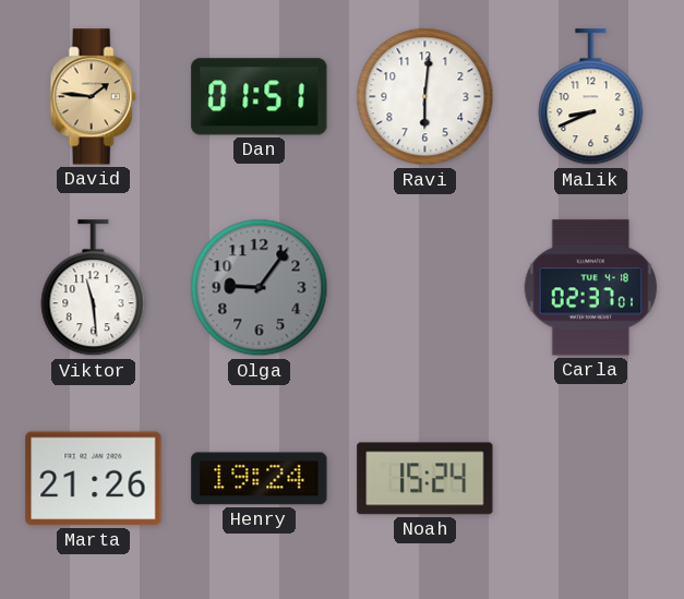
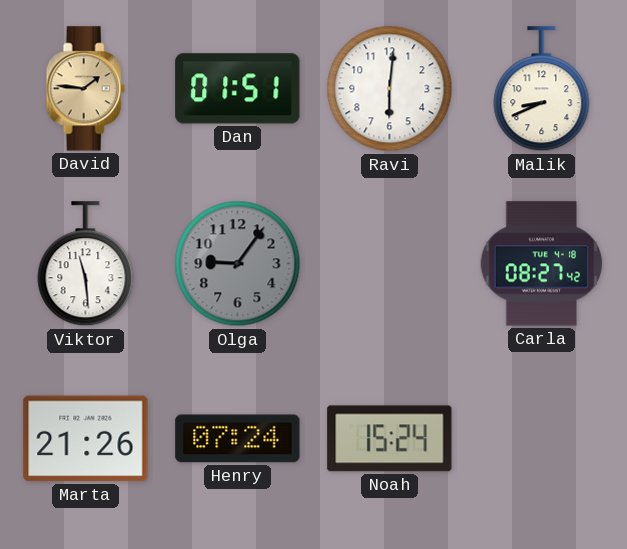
Carla: 02:37 -> 08:27
Henry: 19:24 -> 07:24
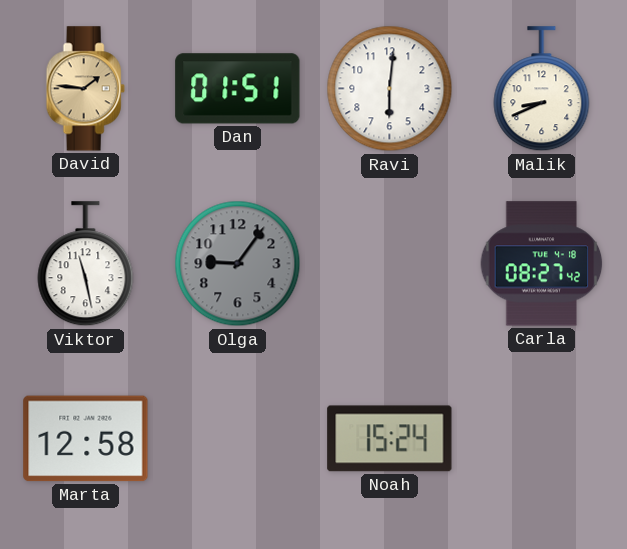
Viktor: 11:29 -> 11:28
Marta: 21:26 -> 12:58
Henry: 07:24 -> none
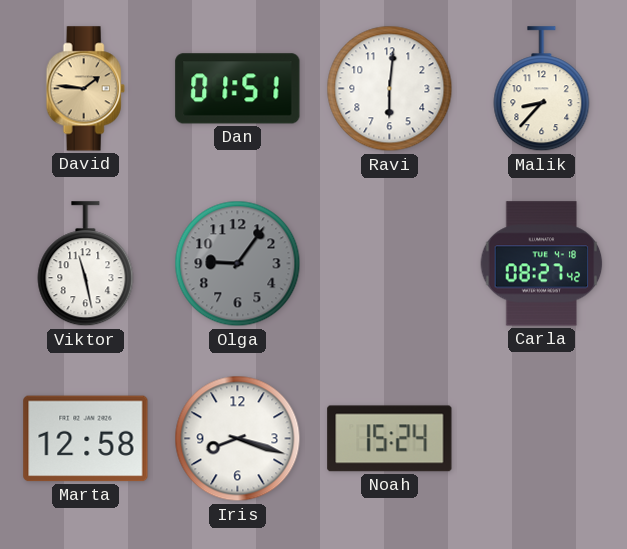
Malik: 8:41 -> 8:37
Iris: none -> 8:18
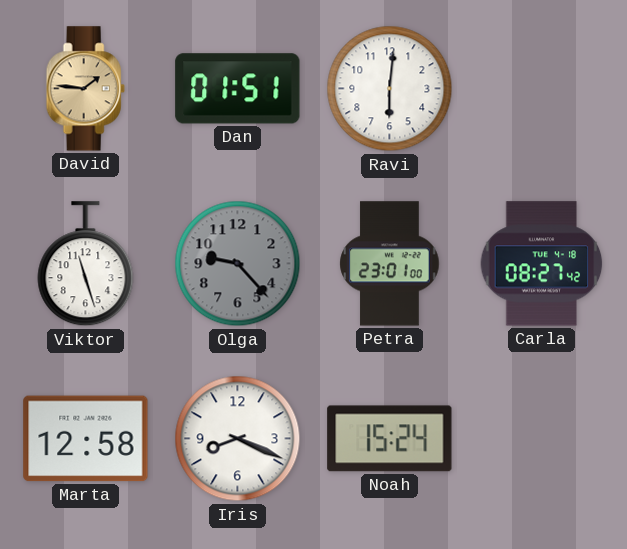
Malik: 8:37 -> none
Viktor: 11:28 -> 11:27
Olga: 9:06 -> 9:23
Petra: none -> 23:01
Iris: 8:18 -> 8:19
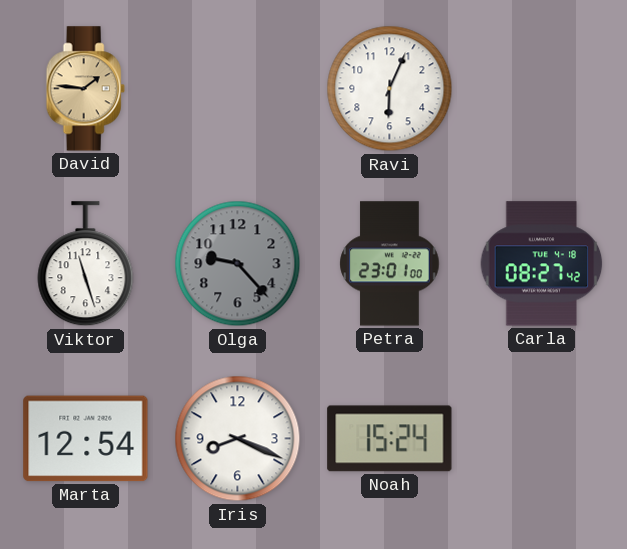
Dan: 01:51 -> none
Ravi: 6:01 -> 6:04
Marta: 12:58 -> 12:54
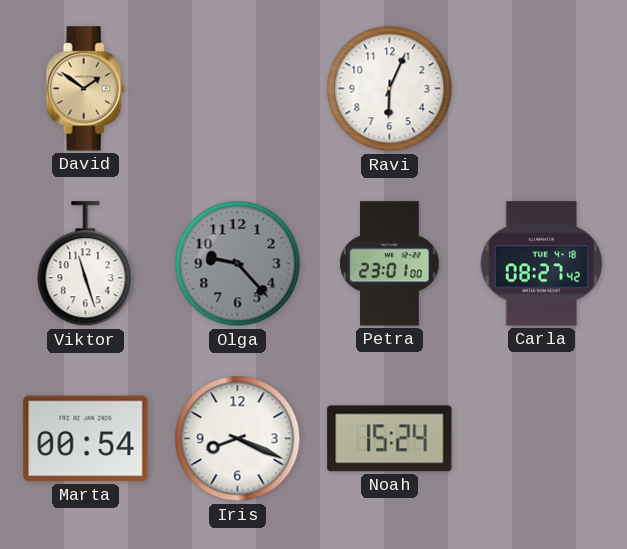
David: 1:46 -> 1:51
Marta: 12:54 -> 00:54
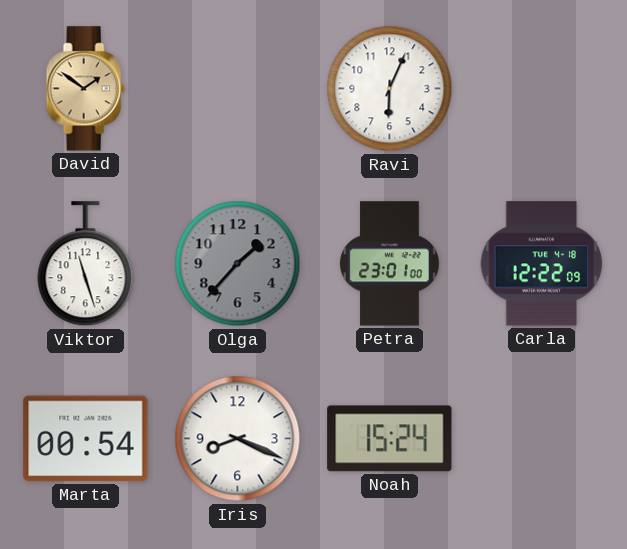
Olga: 9:23 -> 1:37
Carla: 08:27 -> 12:22
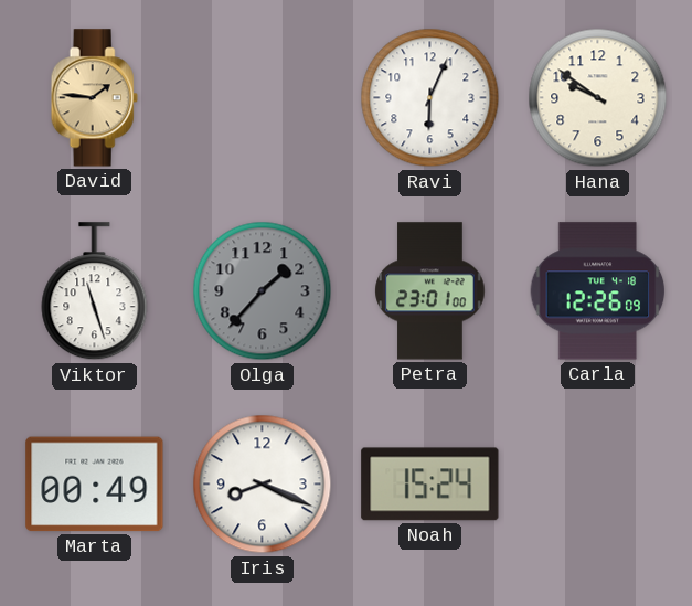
David: 1:51 -> 1:46
Hana: none -> 9:51
Carla: 12:22 -> 12:26
Marta: 00:54 -> 00:49
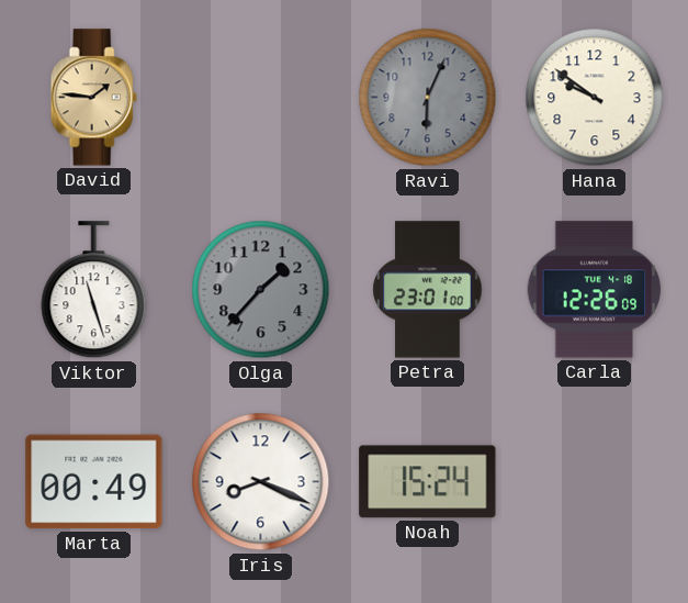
Ravi dial: white -> grey
